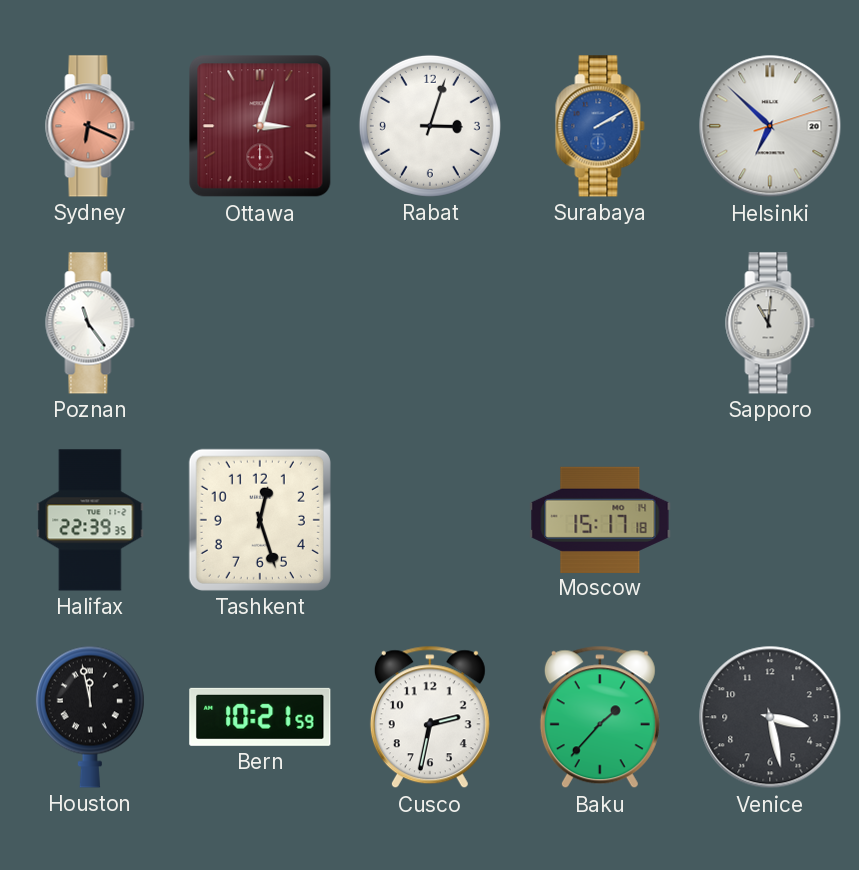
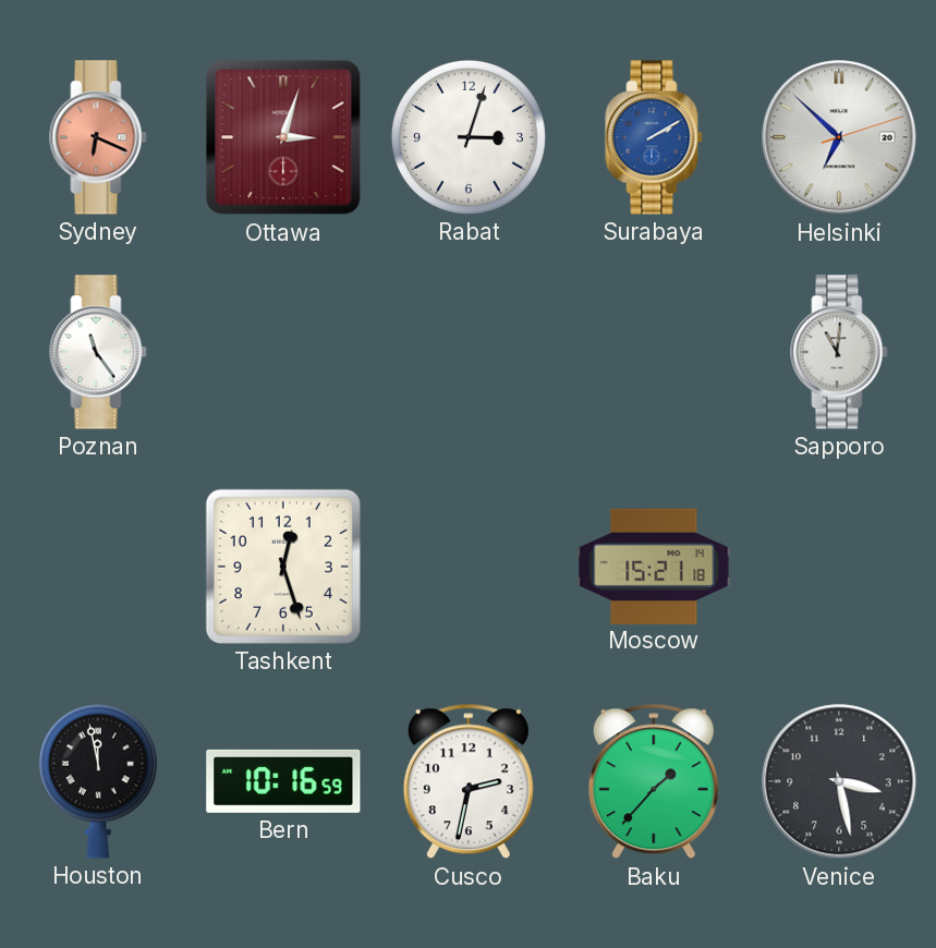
Halifax: 22:39 -> none
Moscow: 15:17 -> 15:21
Bern: 10:21 -> 10:16
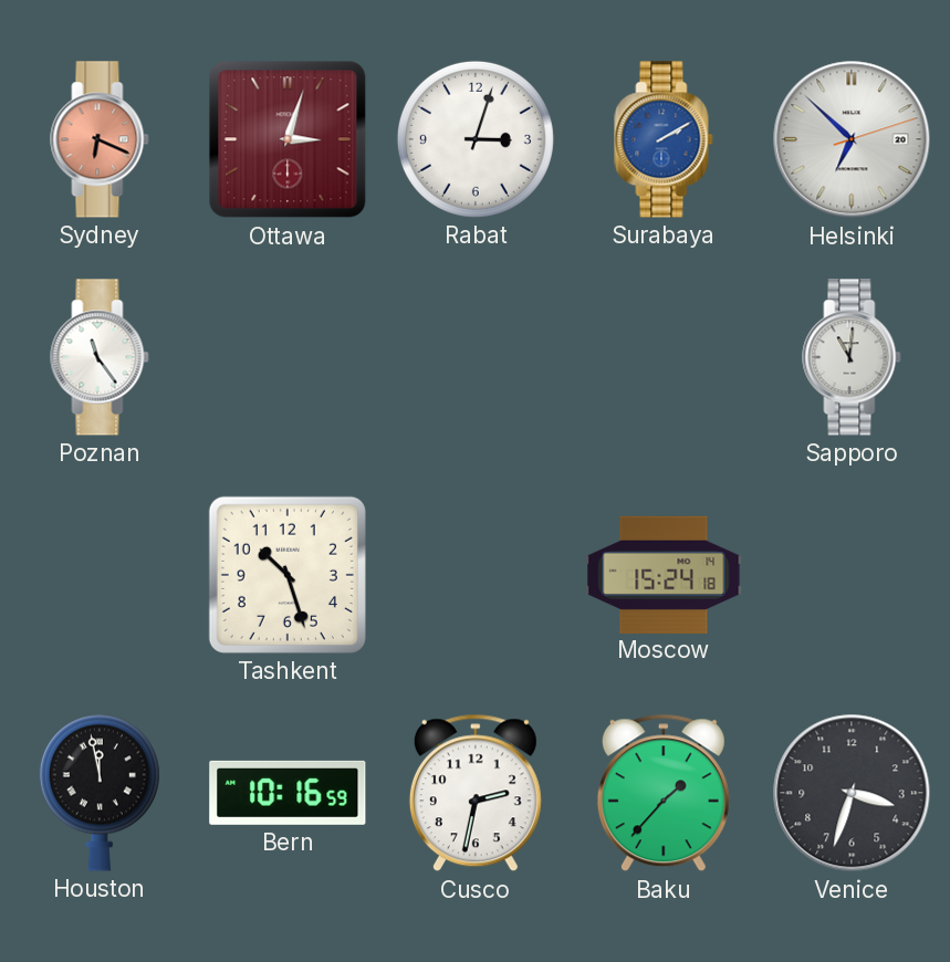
Tashkent: 12:27 -> 10:27
Moscow: 15:21 -> 15:24
Venice: 3:28 -> 3:33
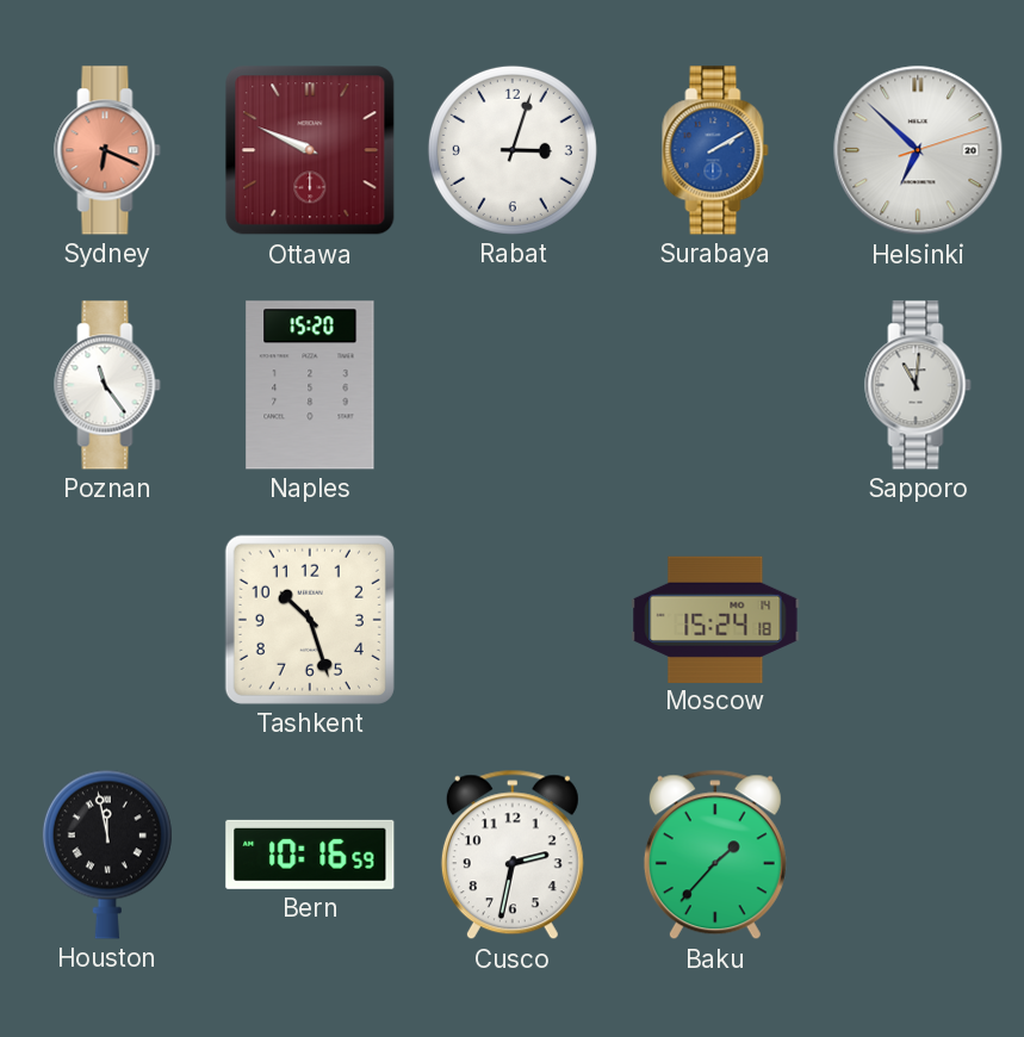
Ottawa: 3:03 -> 9:49
Naples: none -> 15:20
Venice: 3:33 -> none
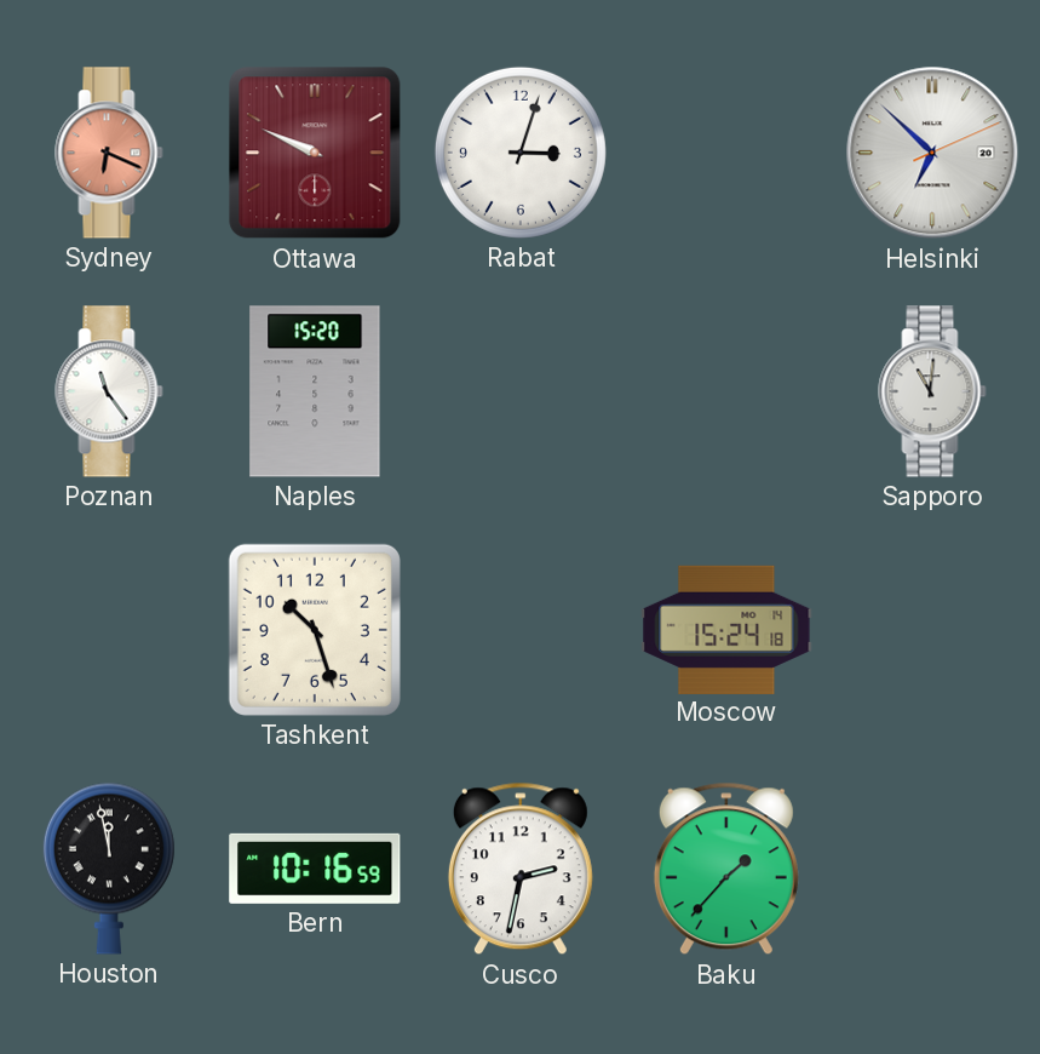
Surabaya: 2:10 -> none
Helsinki: 6:52:12 -> 6:52:11
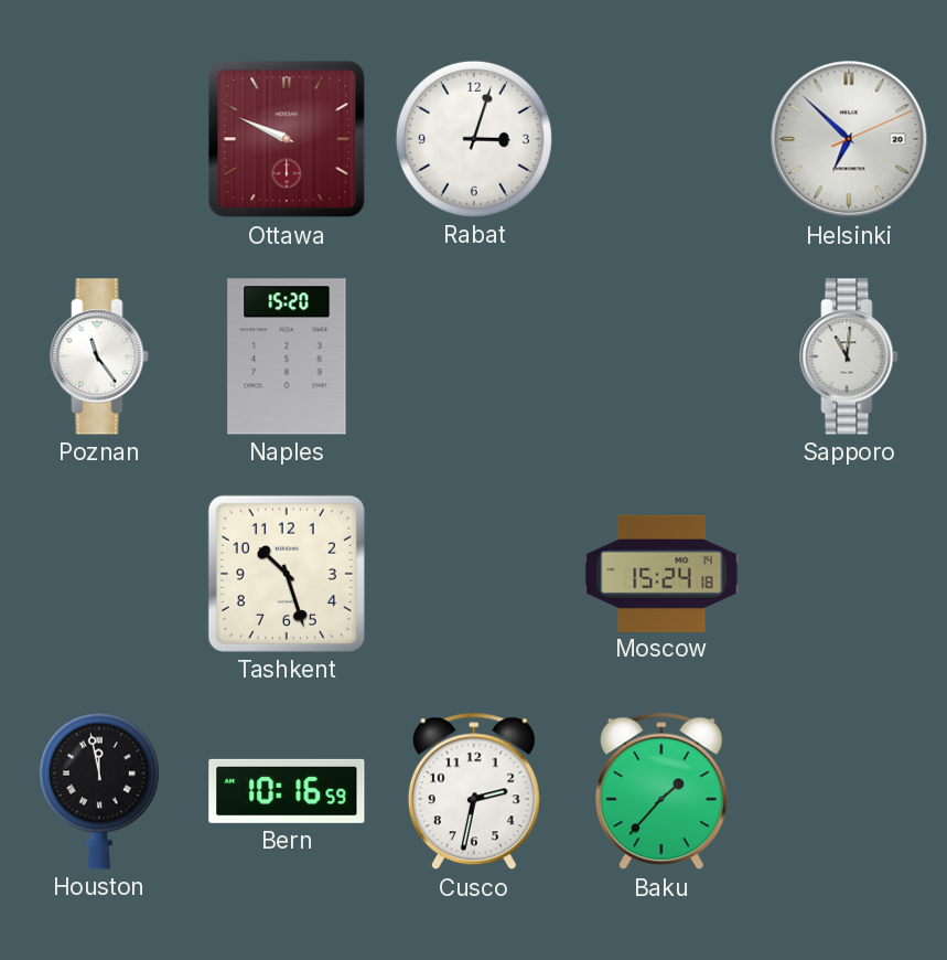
Sydney: 6:19 -> none
